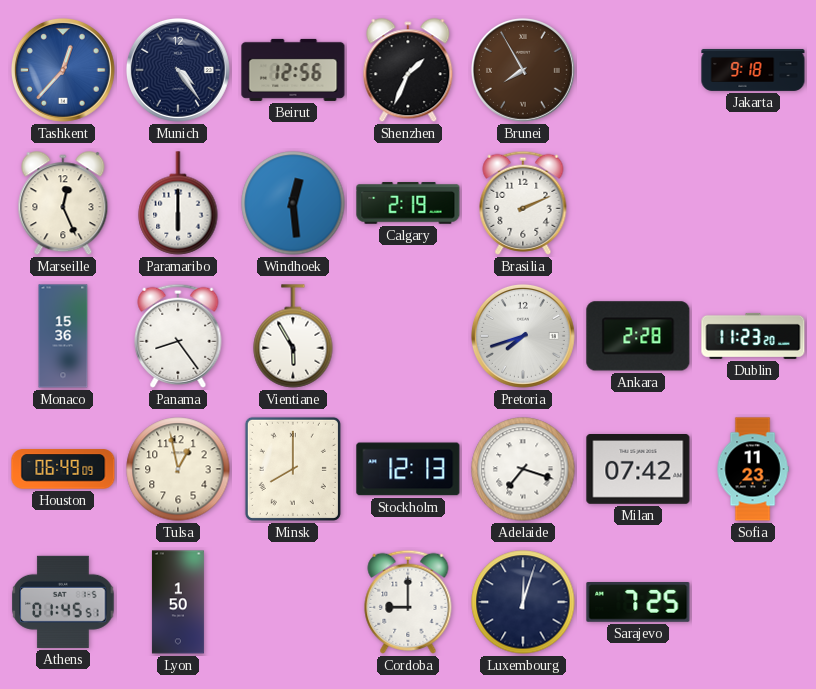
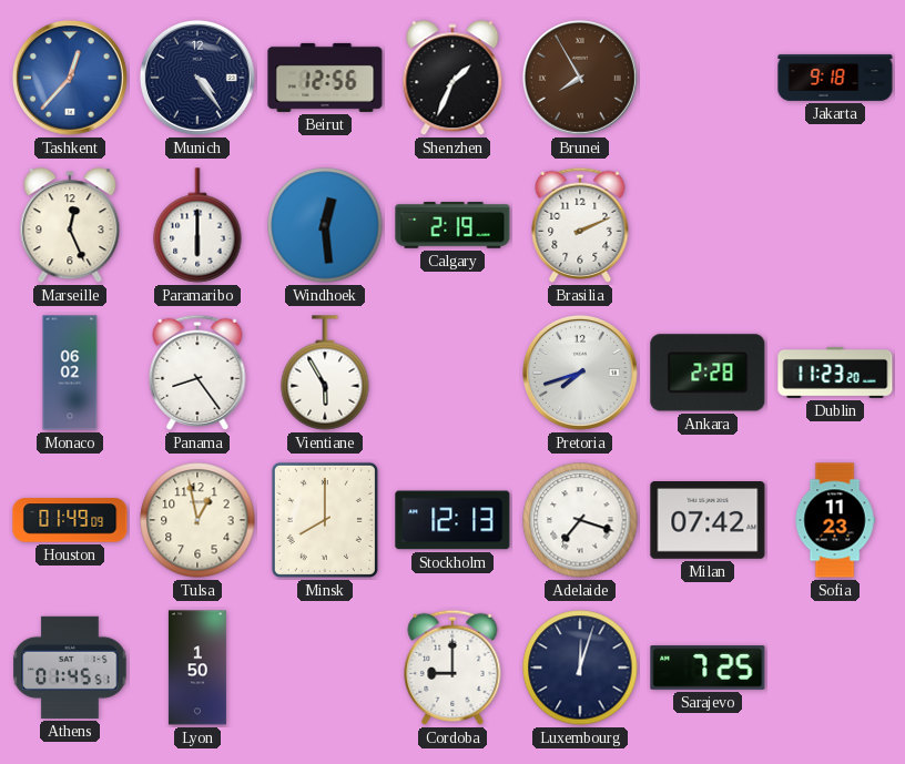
Monaco: 15:36 -> 06:02
Houston: 06:49 -> 01:49
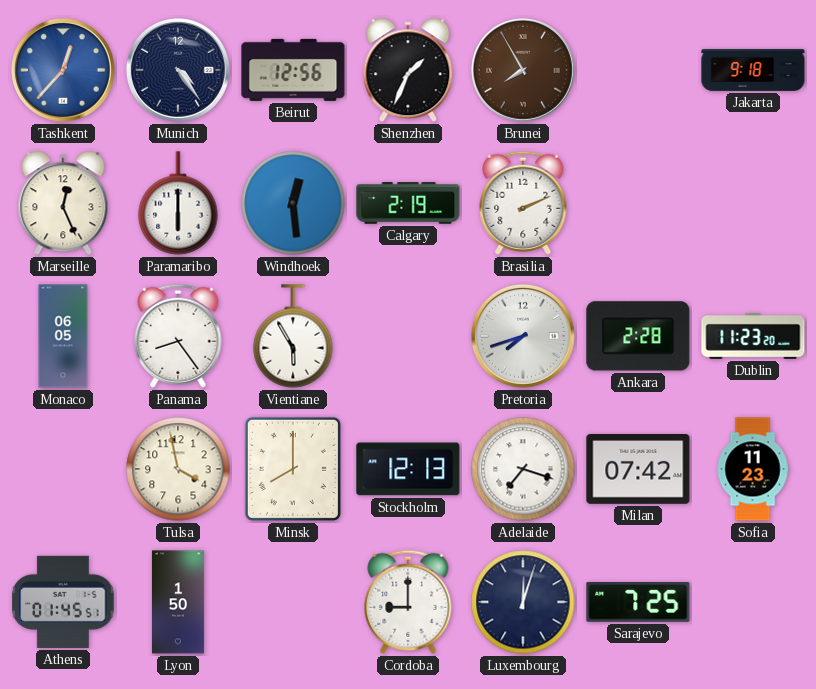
Monaco: 06:02 -> 06:05
Houston: 01:49 -> none
Tulsa: 12:58 -> 3:58
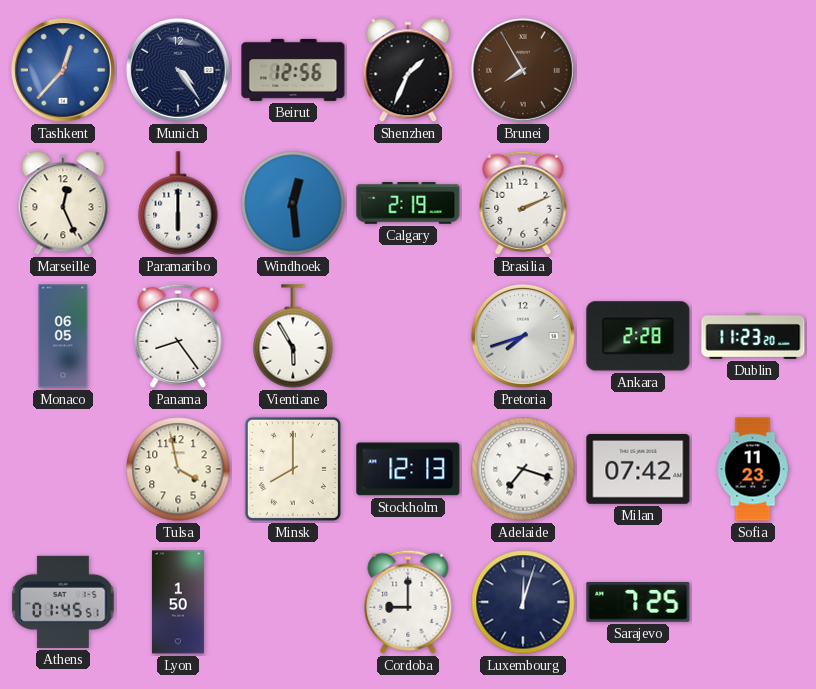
Jakarta: 9:18 -> none
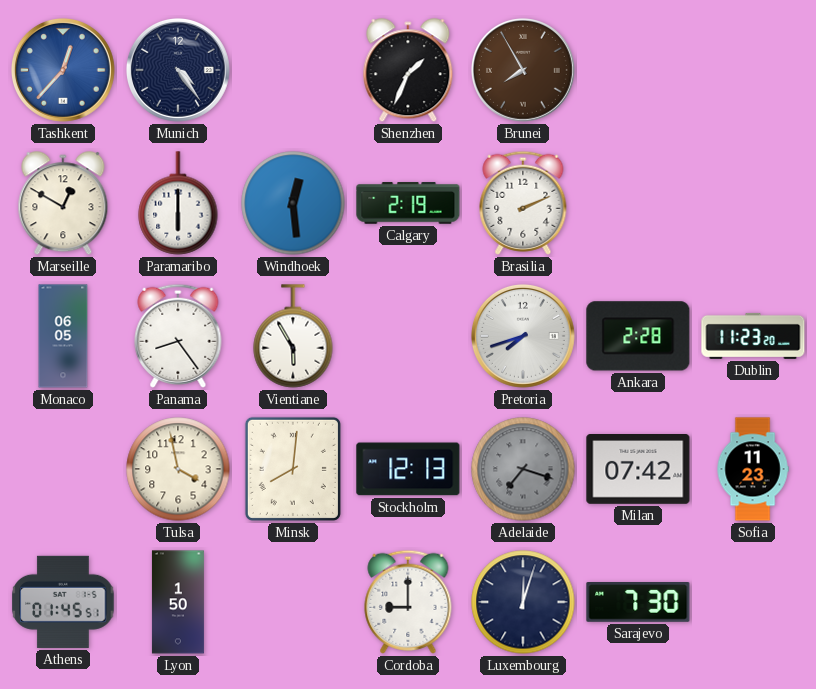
Beirut: 12:56 -> none
Marseille: 12:26 -> 12:50
Minsk: 8:00 -> 8:01
Adelaide dial: white -> grey
Sarajevo: 7:25 -> 7:30
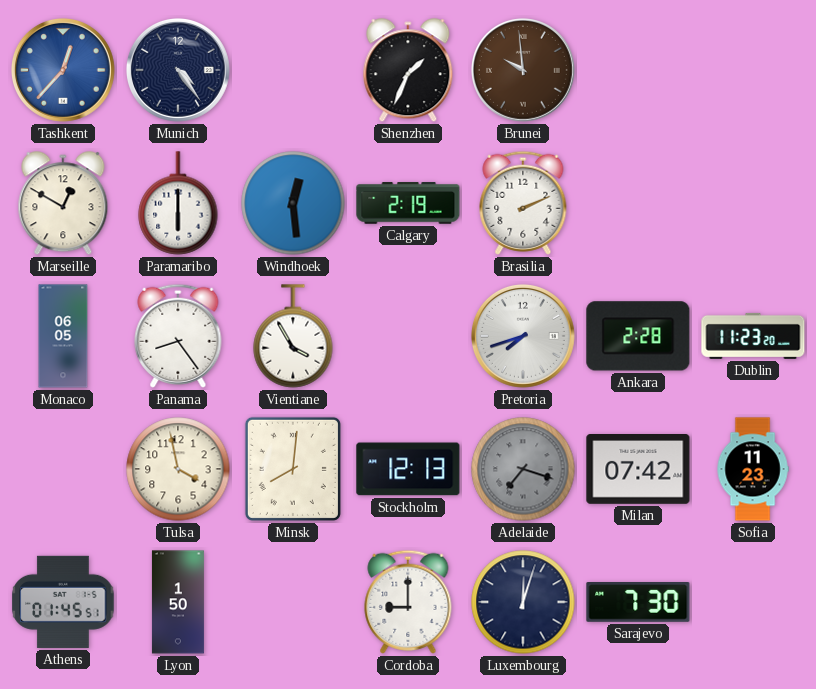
Brunei: 7:55 -> 9:59
Vientiane: 5:55 -> 3:55
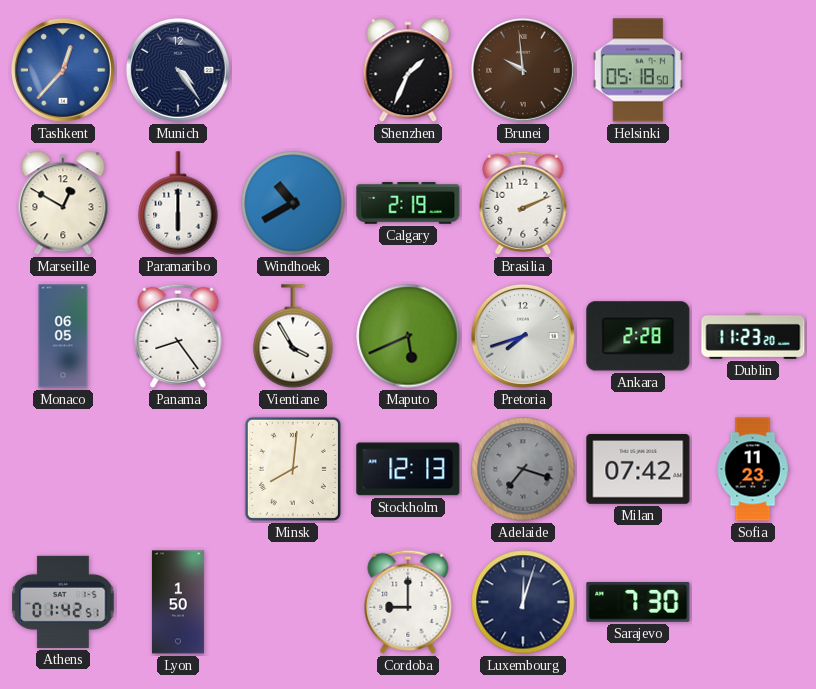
Helsinki: none -> 05:18
Windhoek: 12:29 -> 10:40
Maputo: none -> 5:41
Tulsa: 3:58 -> none
Athens: 01:45 -> 01:42
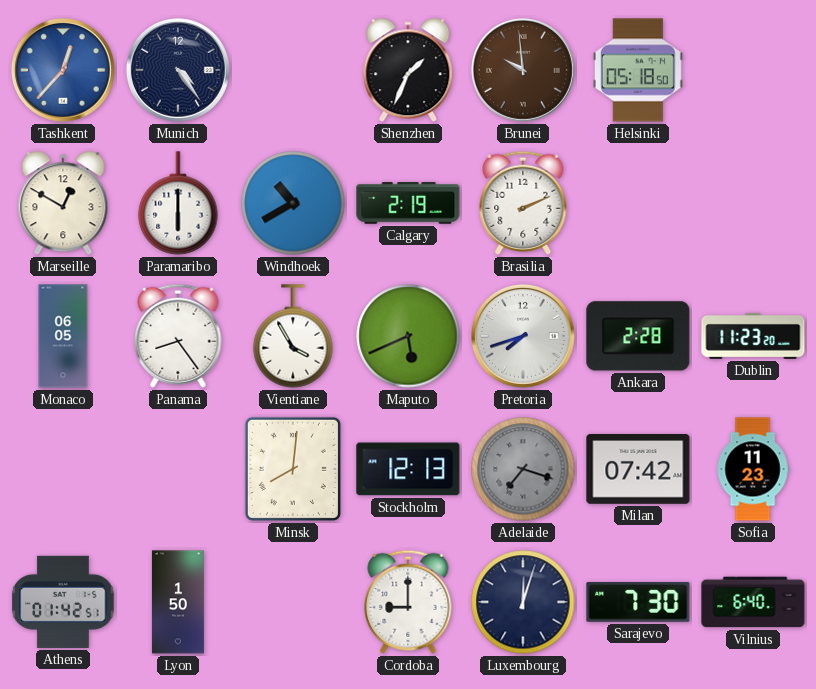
Vilnius: none -> 6:40
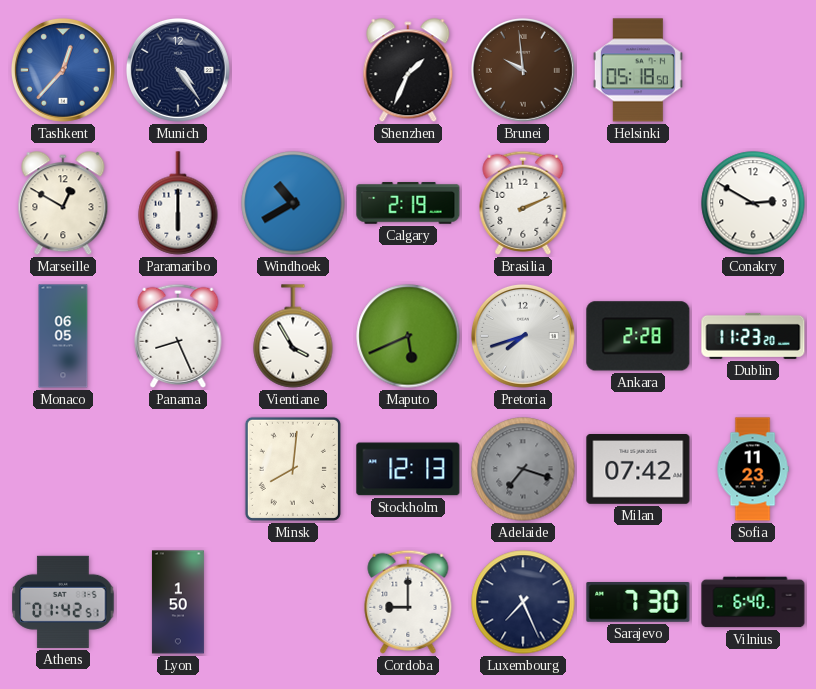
Conakry: none -> 2:50
Panama: 8:24 -> 8:26
Luxembourg: 12:03 -> 7:26
